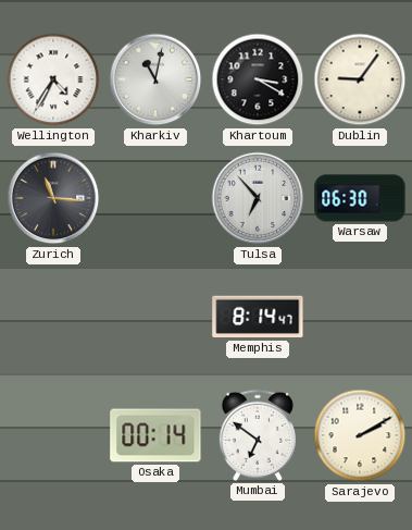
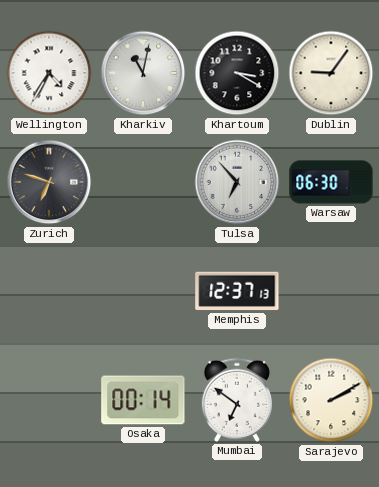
Zurich: 11:16 -> 6:48
Memphis: 8:14 -> 12:37
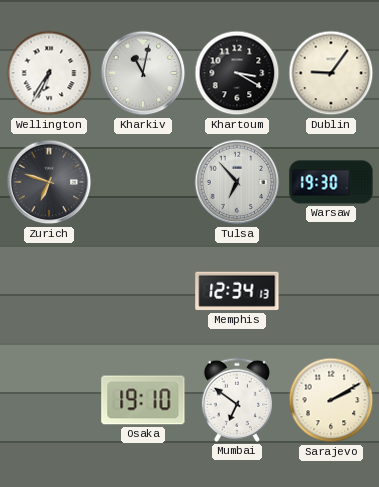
Wellington: 4:35 -> 6:35
Warsaw: 06:30 -> 19:30
Memphis: 12:37 -> 12:34
Osaka: 00:14 -> 19:10
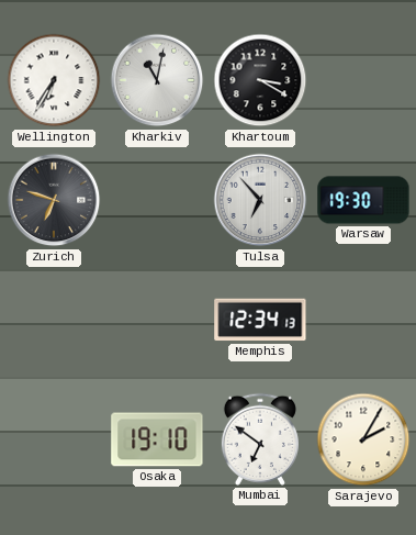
Dublin: 9:06 -> none
Sarajevo: 2:10 -> 2:05
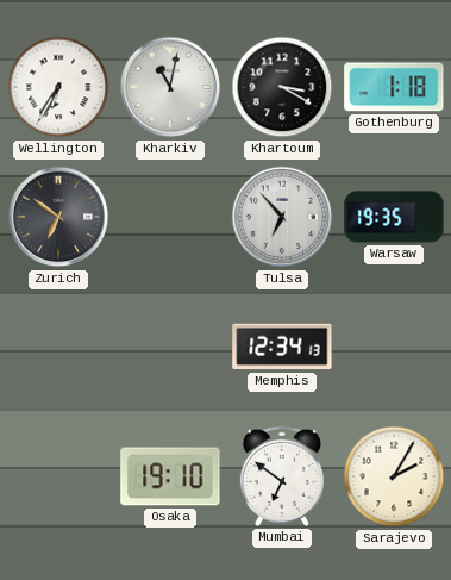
Gothenburg: none -> 1:18
Zurich: 6:48 -> 6:51
Warsaw: 19:30 -> 19:35
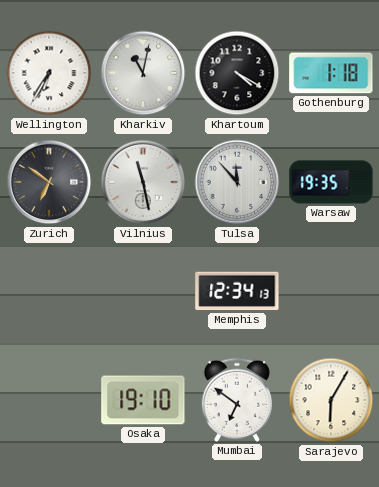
Khartoum: 3:20 -> 4:20
Vilnius: none -> 11:28
Tulsa: 6:53 -> 11:53
Sarajevo: 2:05 -> 6:05
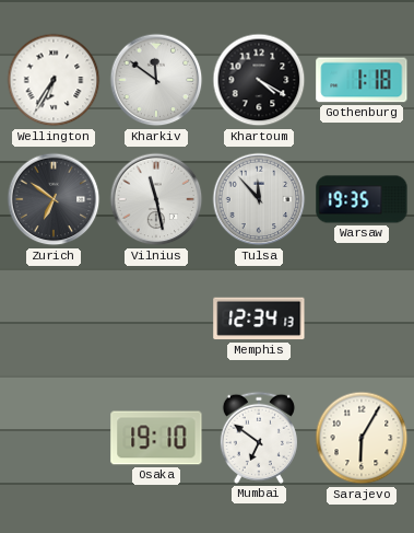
Kharkiv: 11:02 -> 11:51
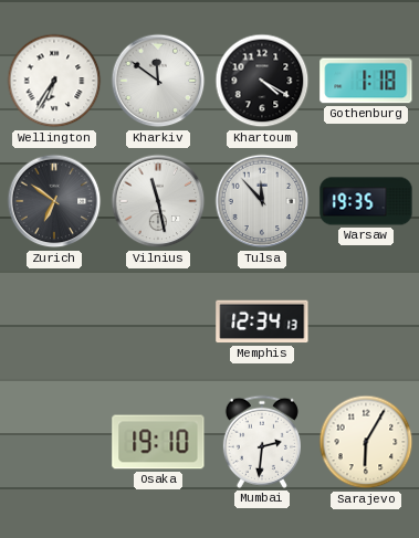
Mumbai: 6:51 -> 2:31
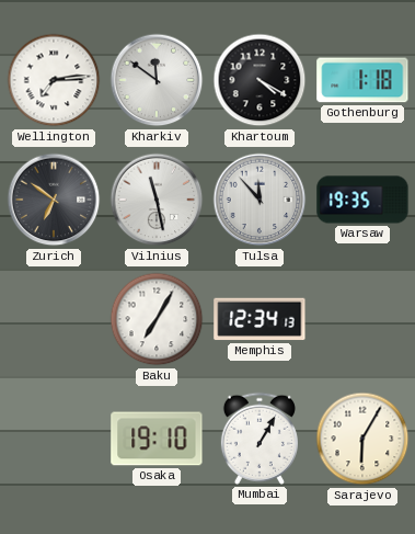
Wellington: 6:35 -> 7:14
Baku: none -> 7:05
Mumbai: 2:31 -> 1:05
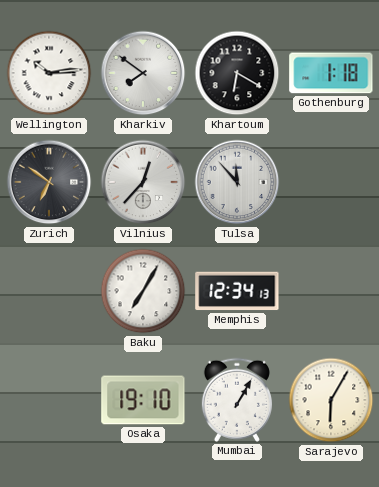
Wellington: 7:14 -> 10:14
Kharkiv: 11:51 -> 7:51
Khartoum: 4:20 -> 6:20
Vilnius: 11:28 -> 12:37
Warsaw: 19:35 -> none
